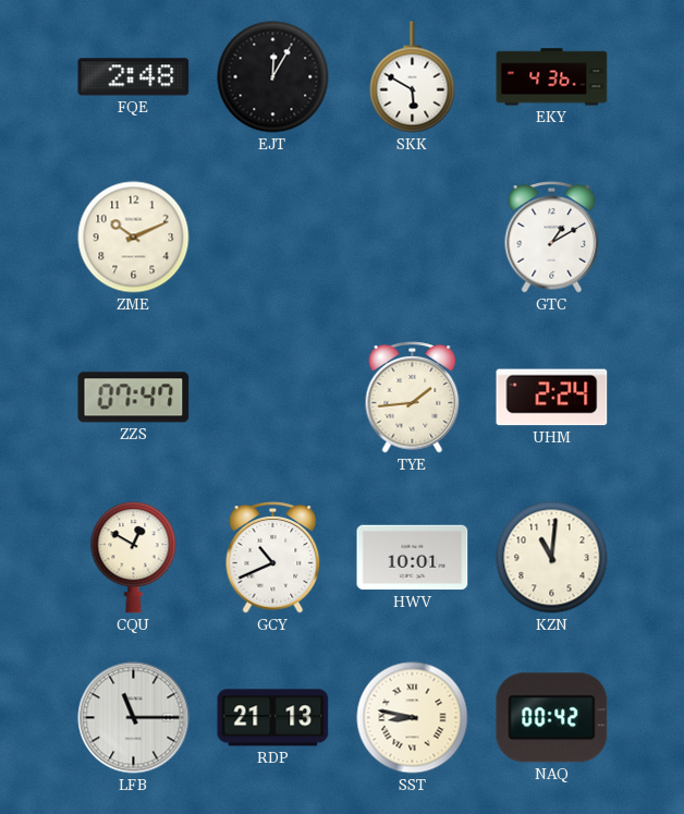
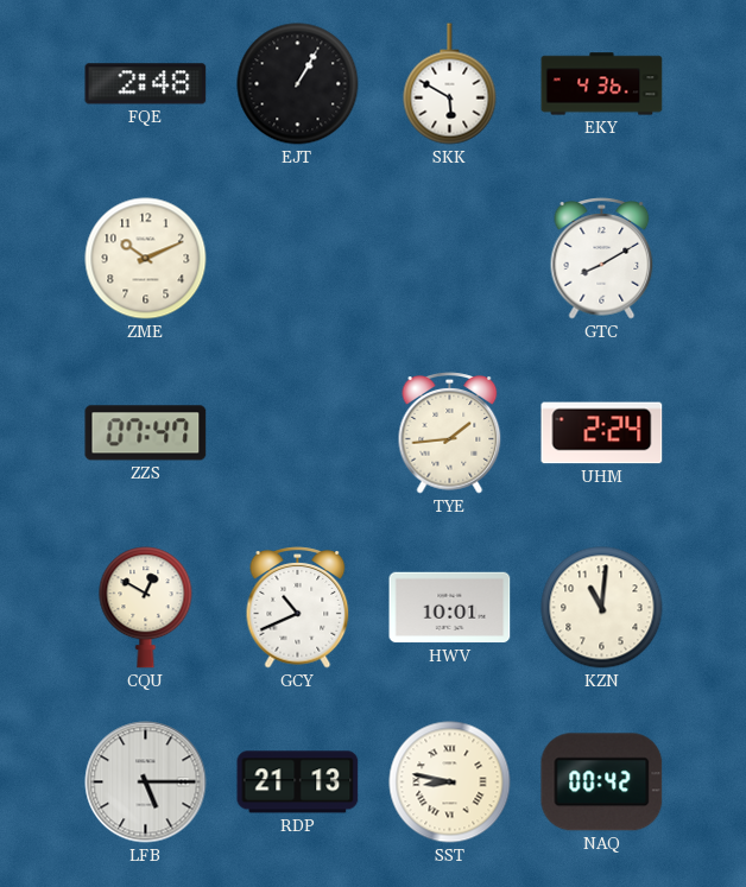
EJT: 12:05 -> 1:05
GTC: 1:10 -> 8:10
LFB: 11:15 -> 5:15
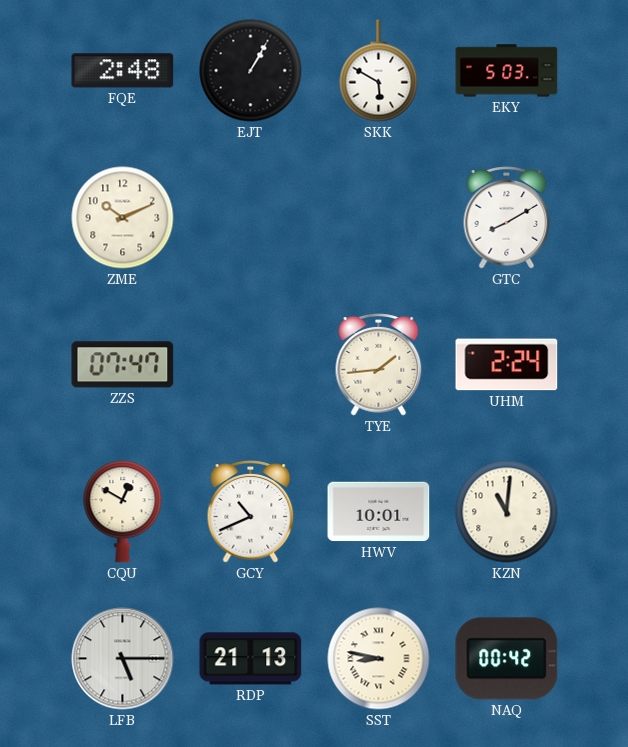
EKY: 4:36 -> 5:03
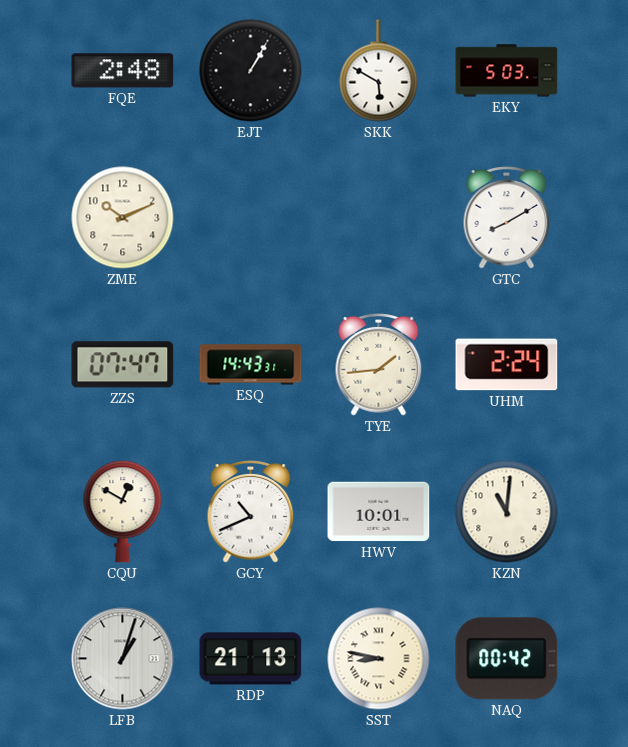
ESQ: none -> 14:43
LFB: 5:15 -> 1:03
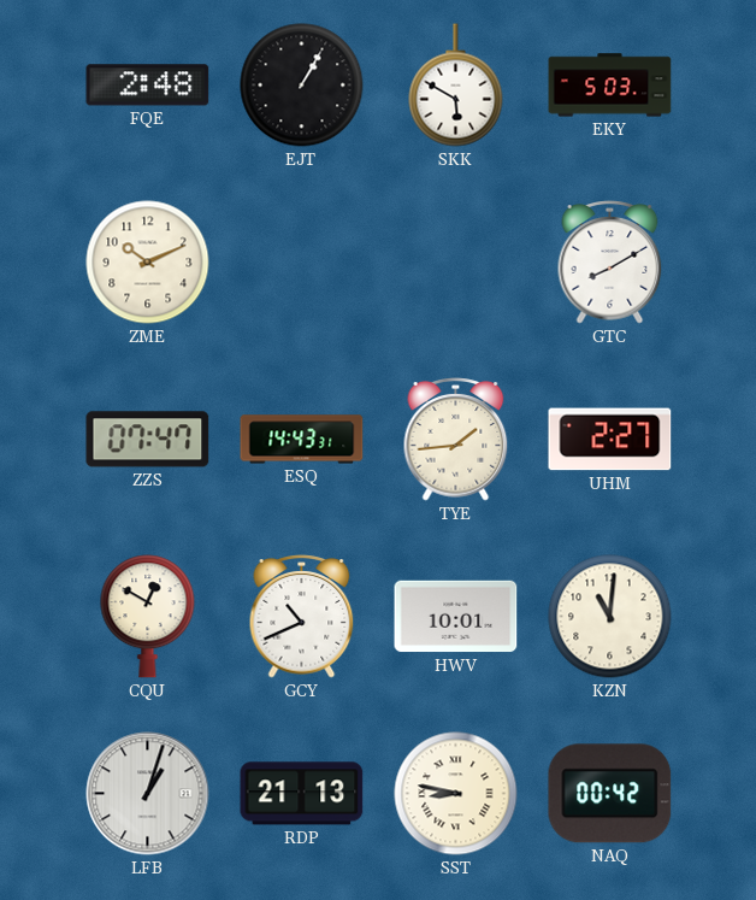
UHM: 2:24 -> 2:27
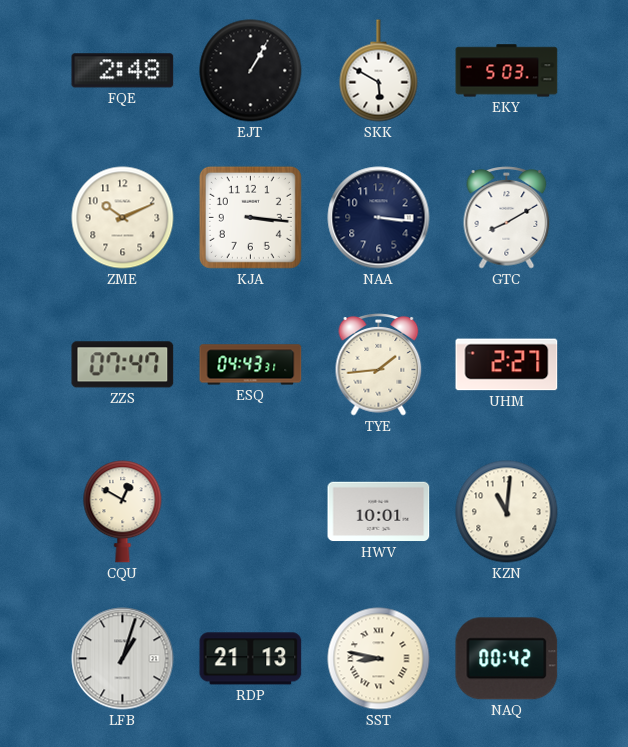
KJA: none -> 3:16
NAA: none -> 3:16
ESQ: 14:43 -> 04:43
GCY: 10:41 -> none
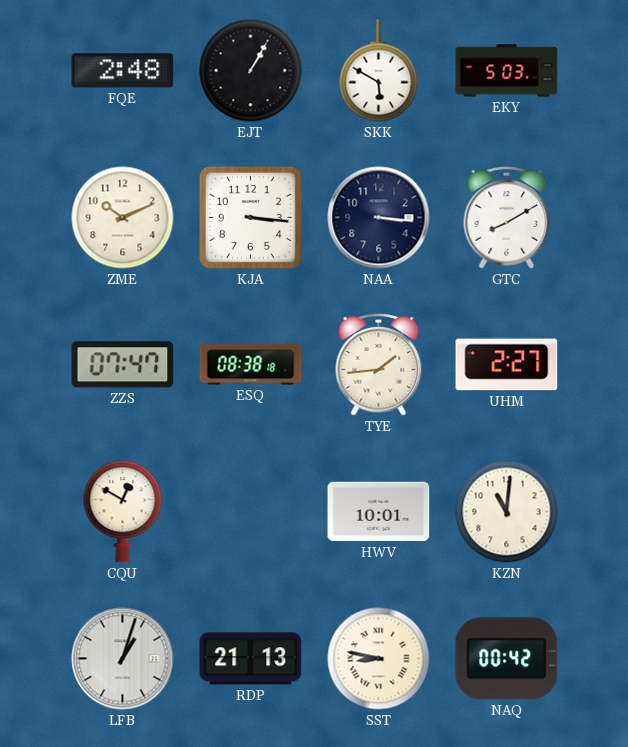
ESQ: 04:43 -> 08:38
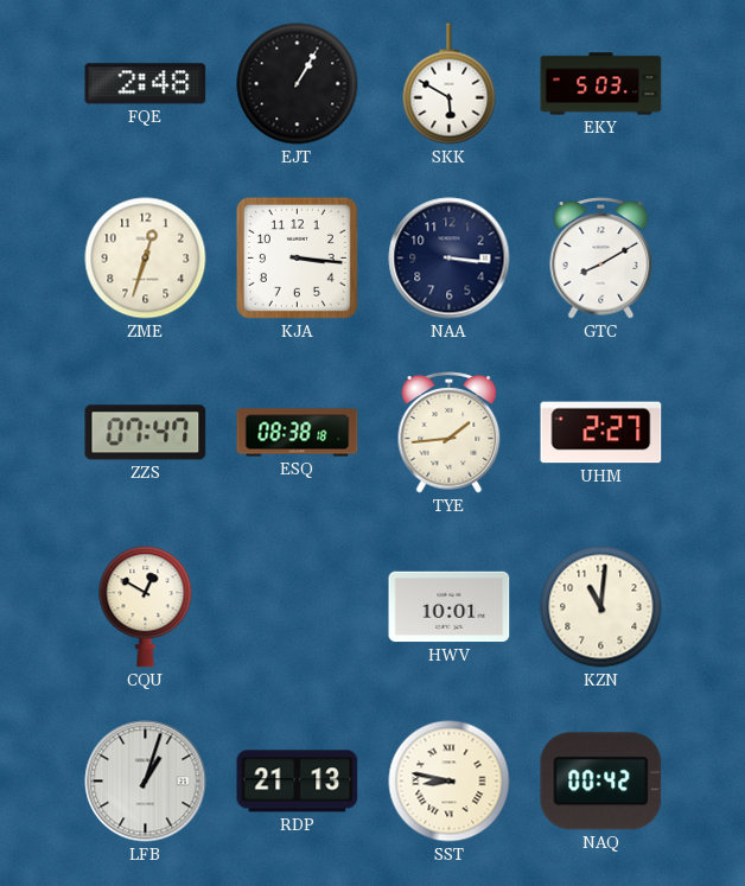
ZME: 10:11 -> 12:33
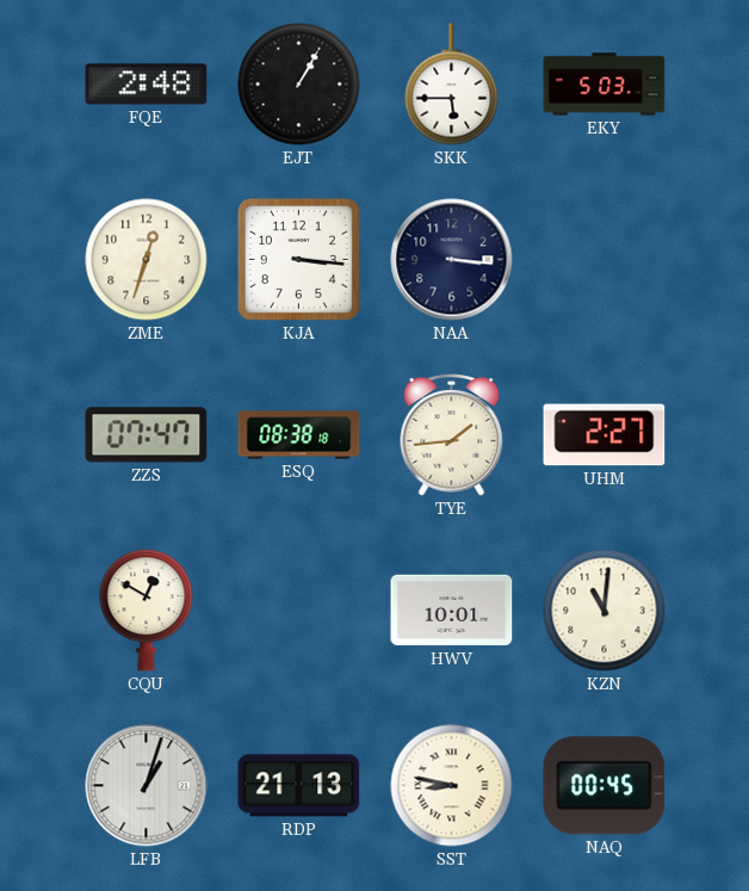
SKK: 5:50 -> 5:45
GTC: 8:10 -> none
NAQ: 00:42 -> 00:45
